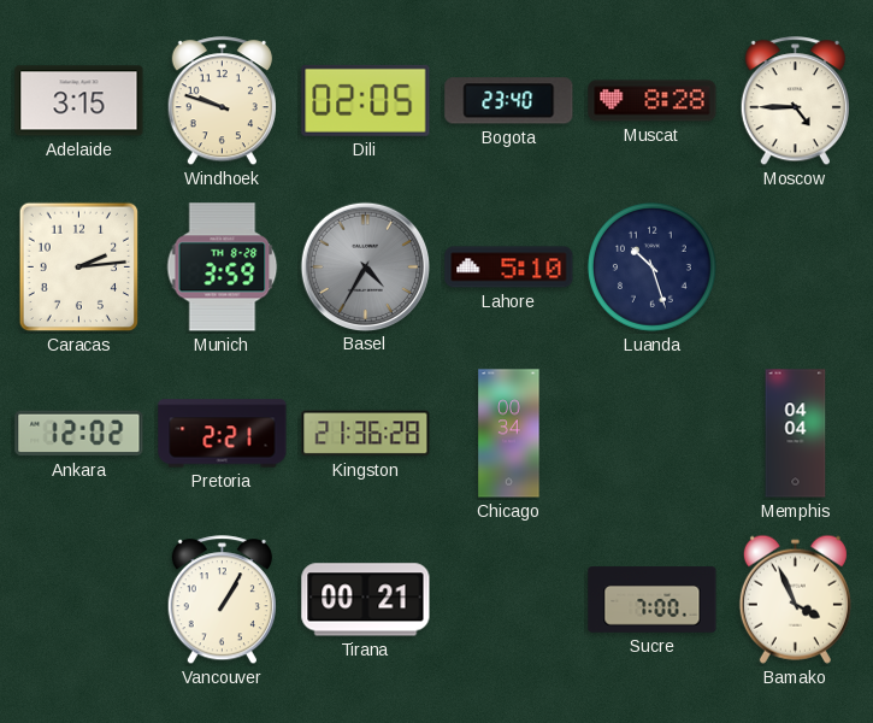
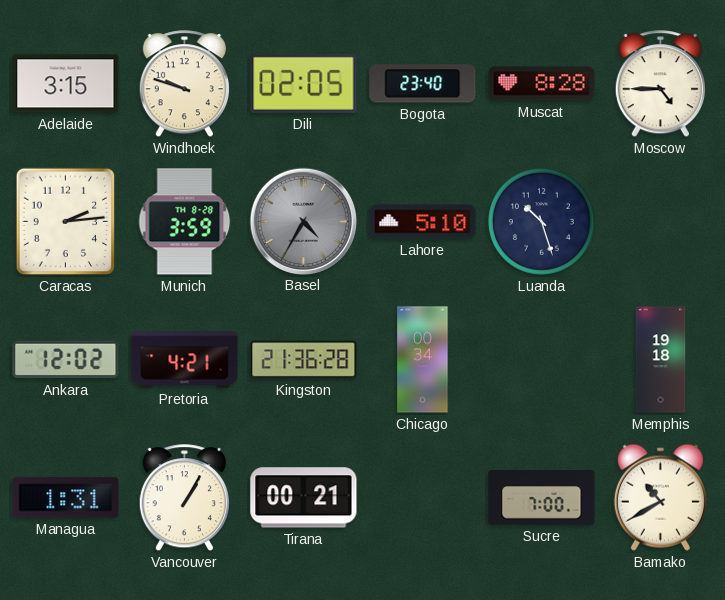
Pretoria: 2:21 -> 4:21
Memphis: 04:04 -> 19:18
Managua: none -> 1:31
Bamako: 3:56 -> 10:40
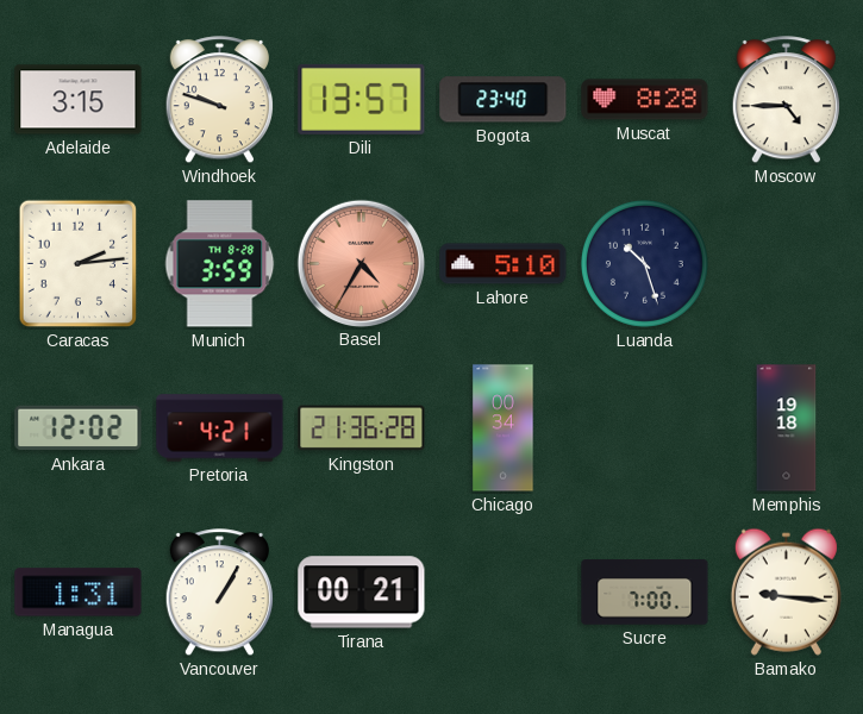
Dili: 02:05 -> 13:57
Basel dial: grey -> salmon
Bamako: 10:40 -> 9:16
